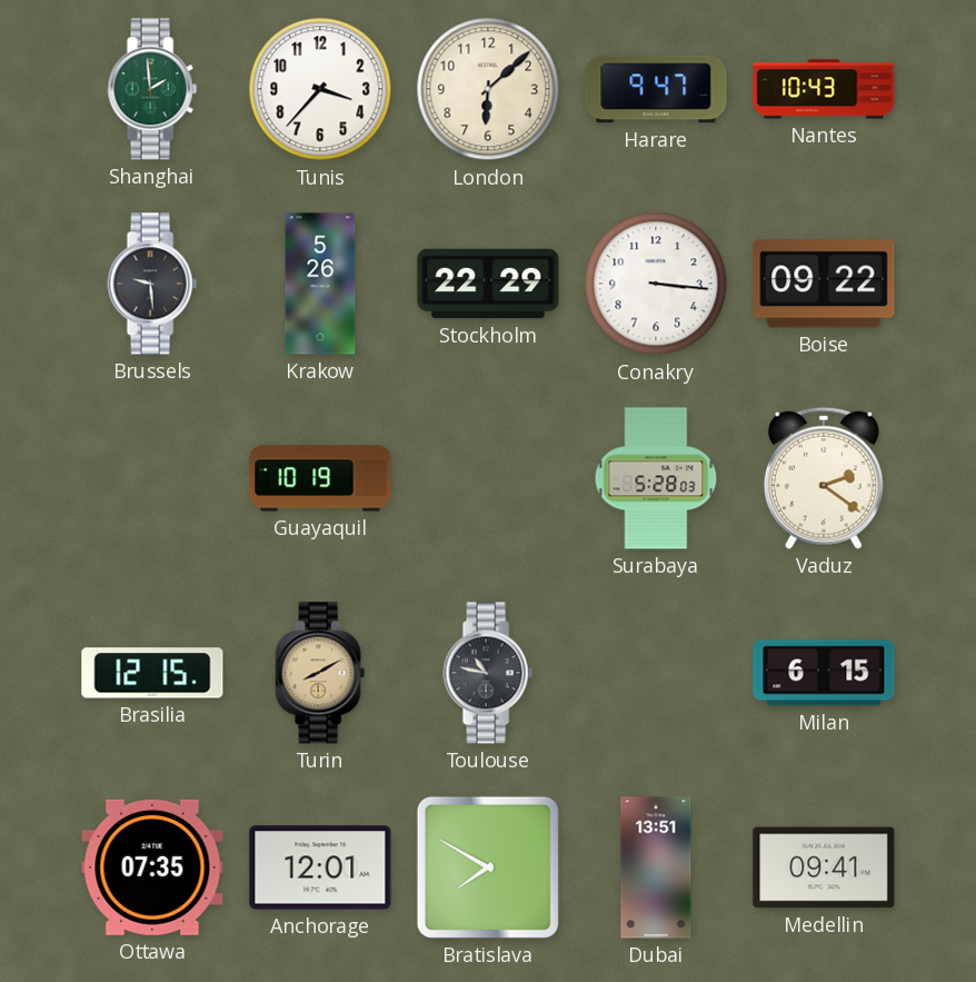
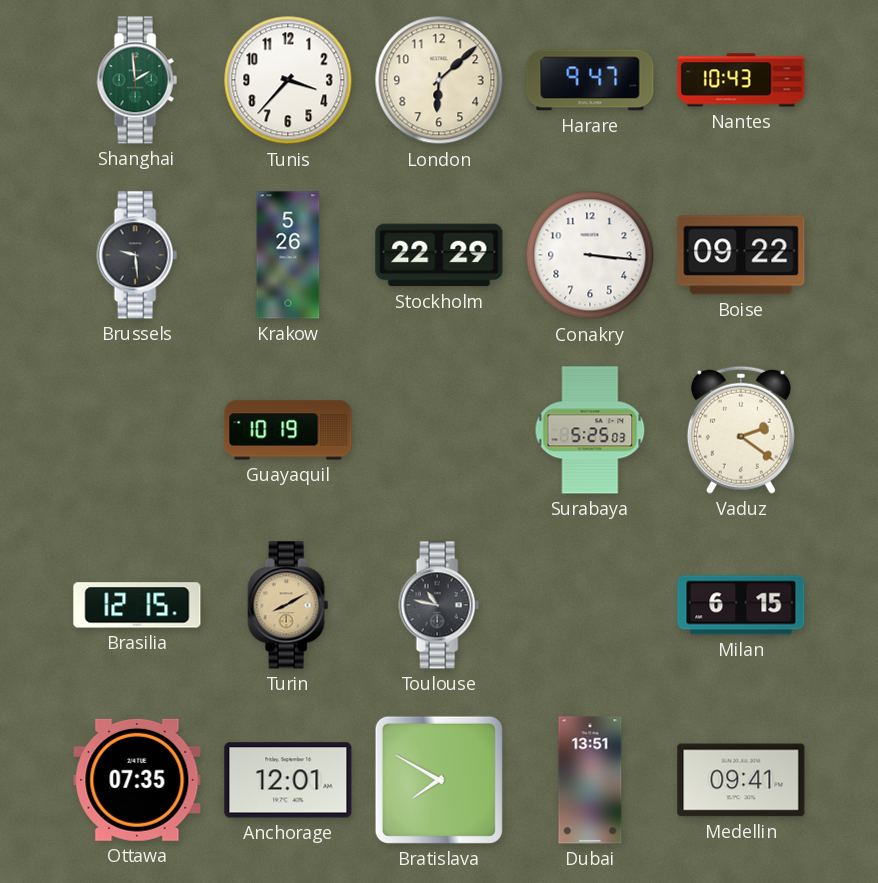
Surabaya: 5:28 -> 5:25
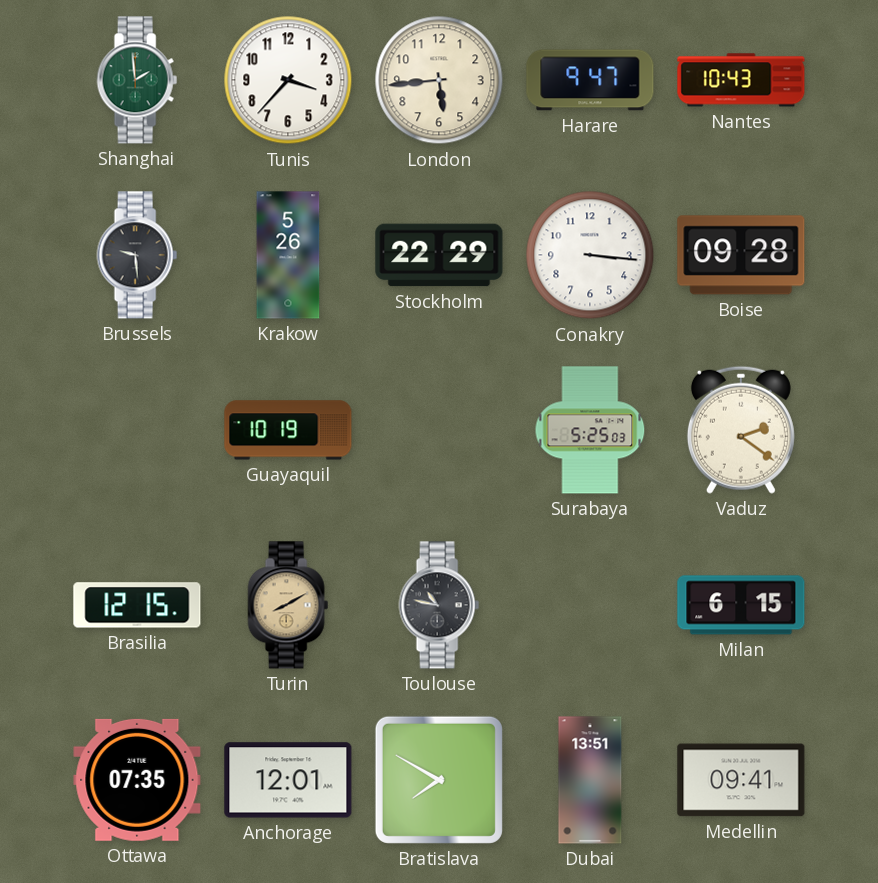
London: 6:08 -> 5:44
Boise: 09:22 -> 09:28
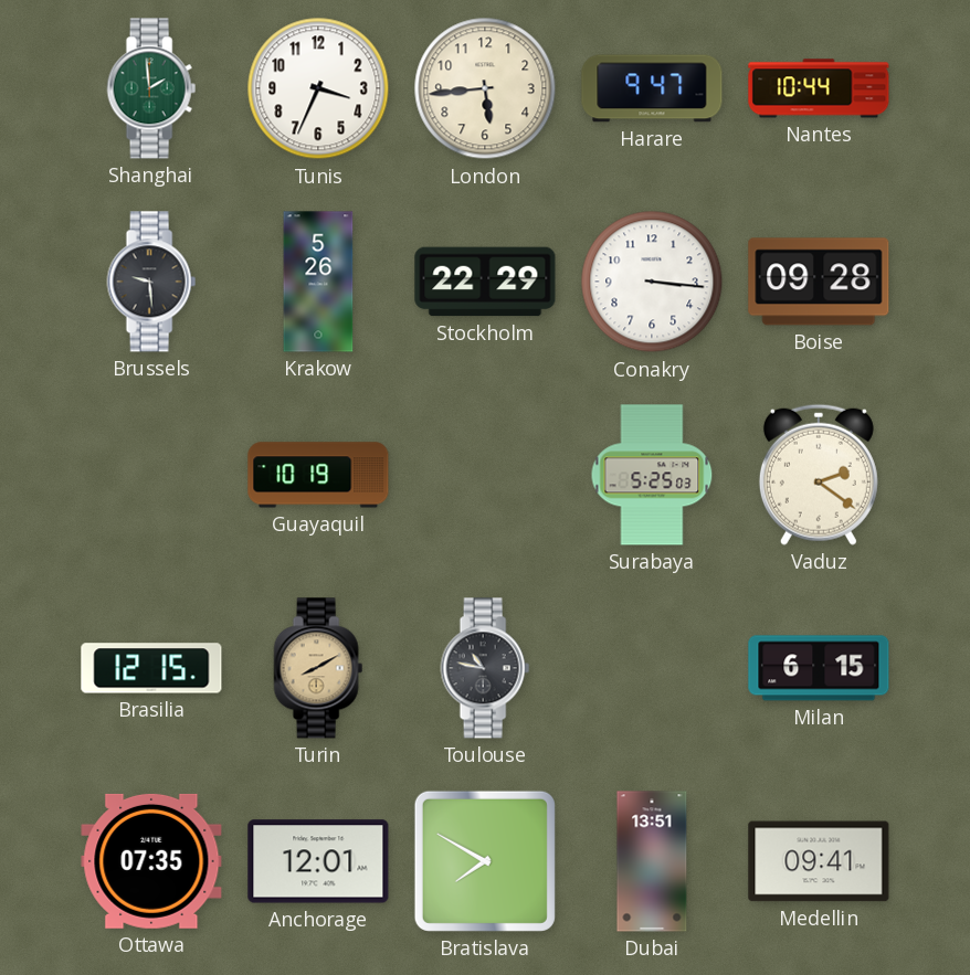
Tunis: 3:37 -> 3:34
Nantes: 10:43 -> 10:44
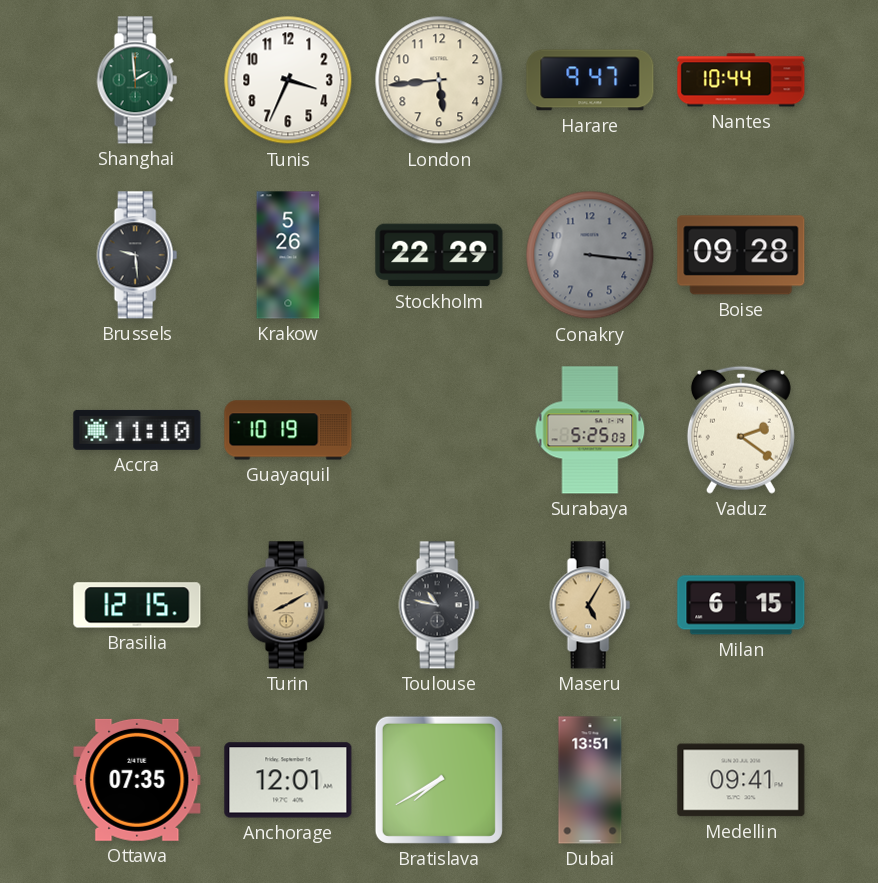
Conakry dial: white -> grey
Accra: none -> 11:10
Maseru: none -> 5:05
Bratislava: 7:50 -> 7:40
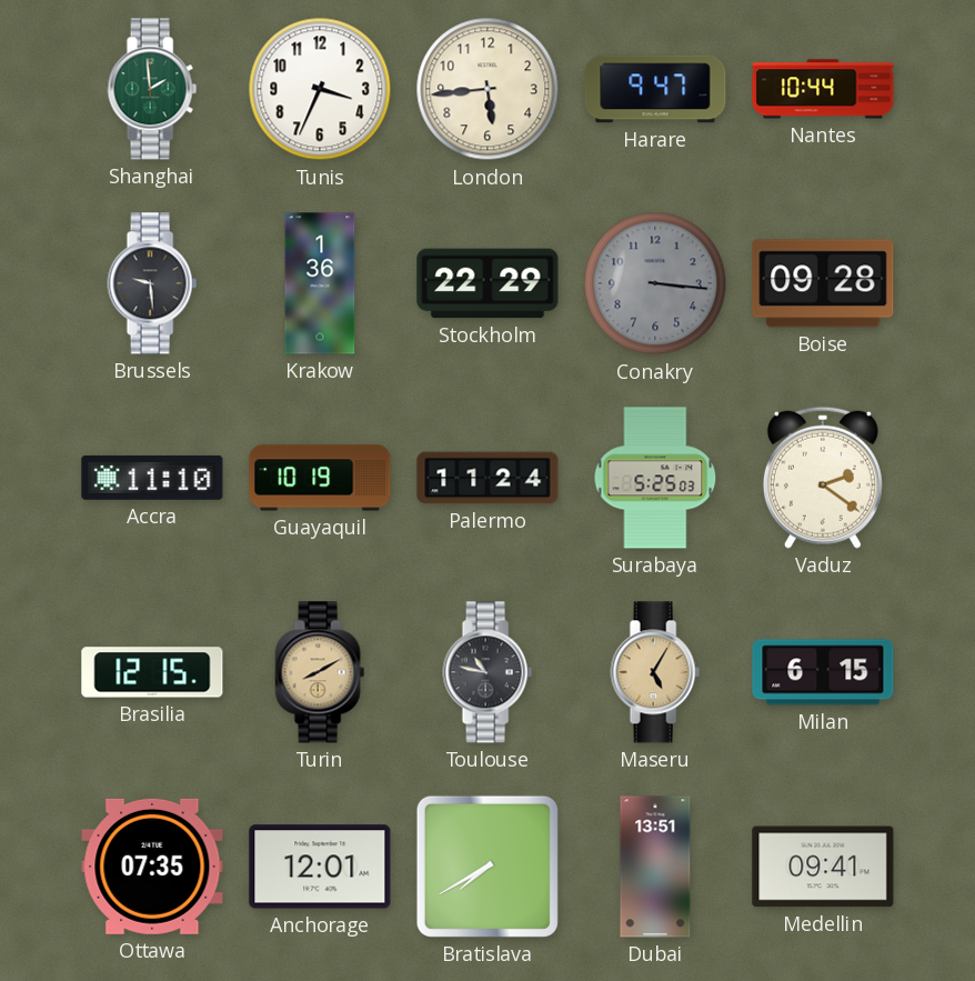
Krakow: 5:26 -> 1:36
Palermo: none -> 11:24
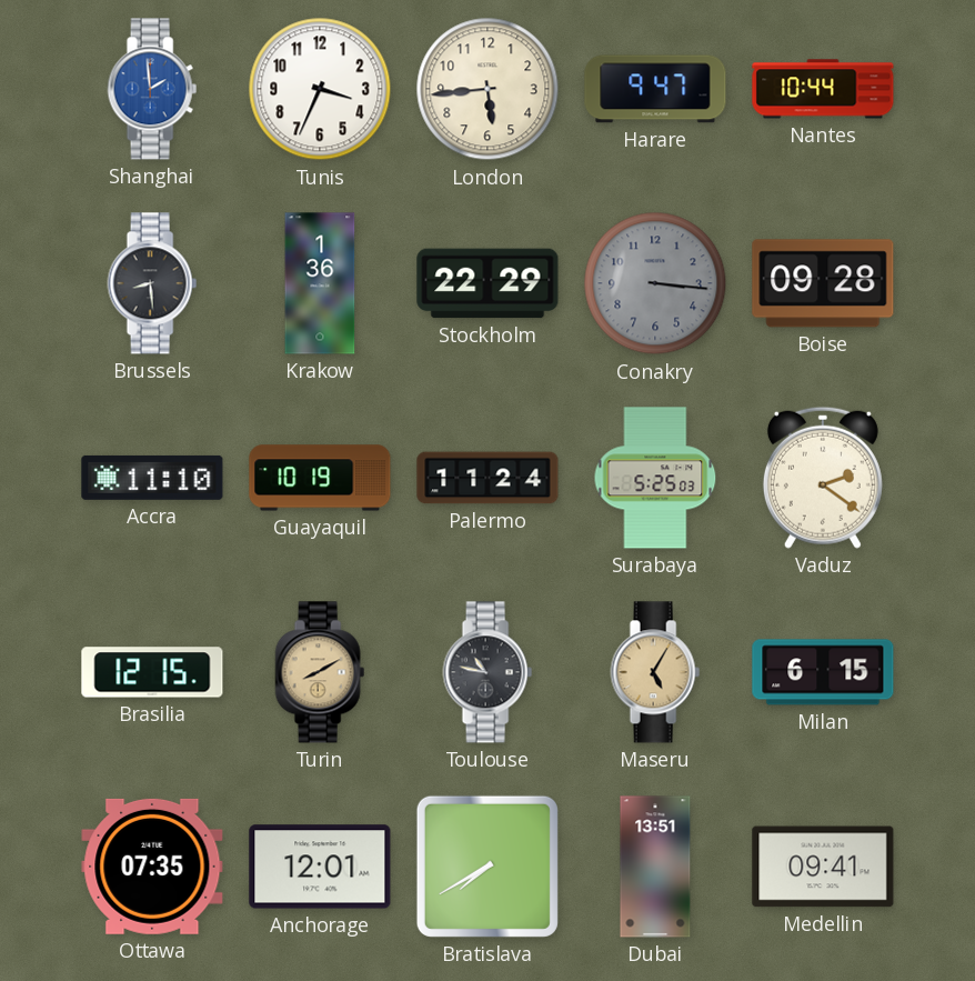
Shanghai dial: green -> blue
Brussels: 9:29 -> 8:29
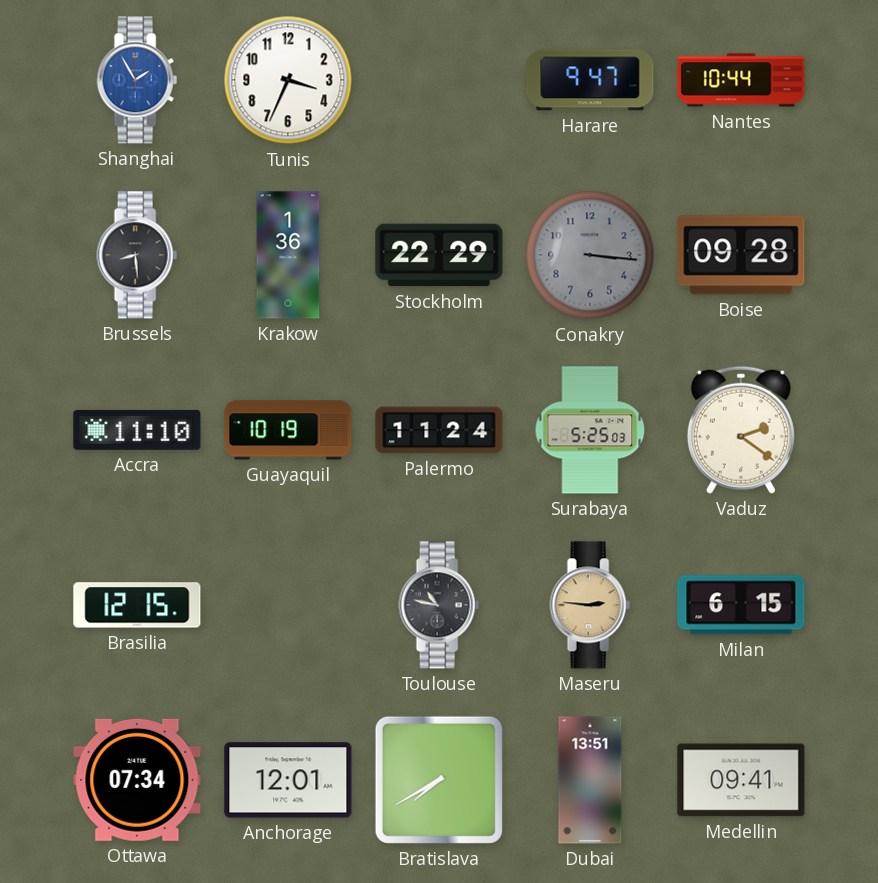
Shanghai: 1:59 -> 1:55
London: 5:44 -> none
Turin: 8:10 -> none
Maseru: 5:05 -> 2:46
Ottawa: 07:35 -> 07:34
